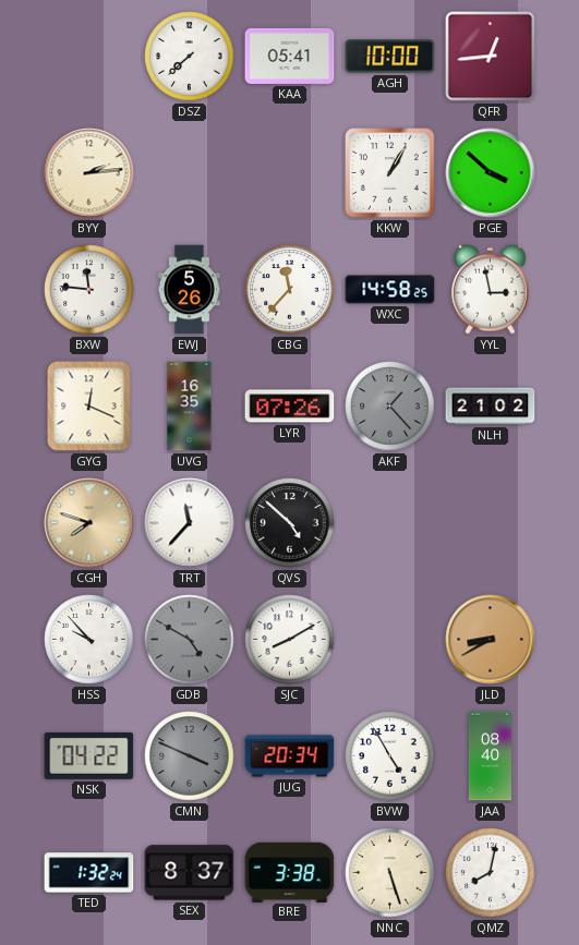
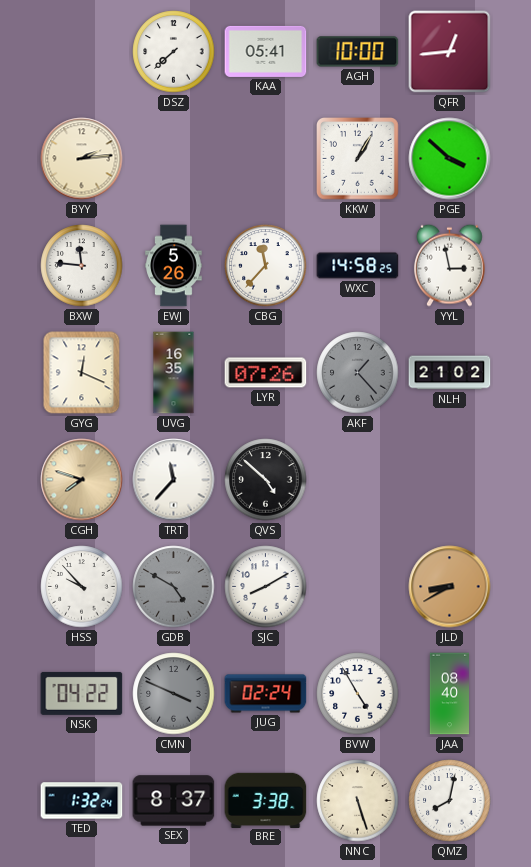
JUG: 20:34 -> 02:24
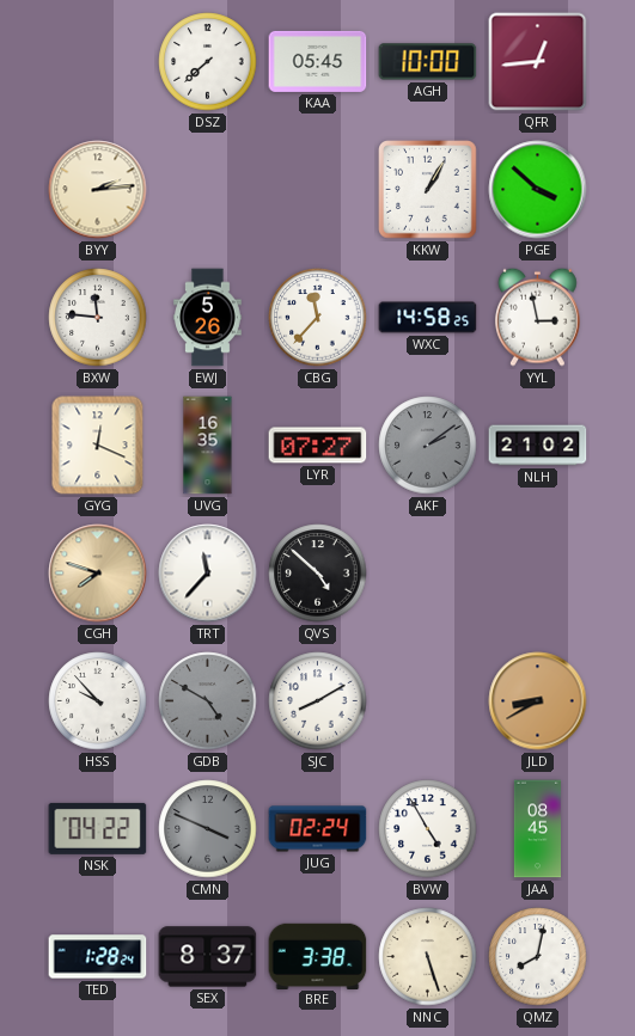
KAA: 05:41 -> 05:45
LYR: 07:26 -> 07:27
AKF: 1:23 -> 2:09
JAA: 08:40 -> 08:45
TED: 1:32 -> 1:28
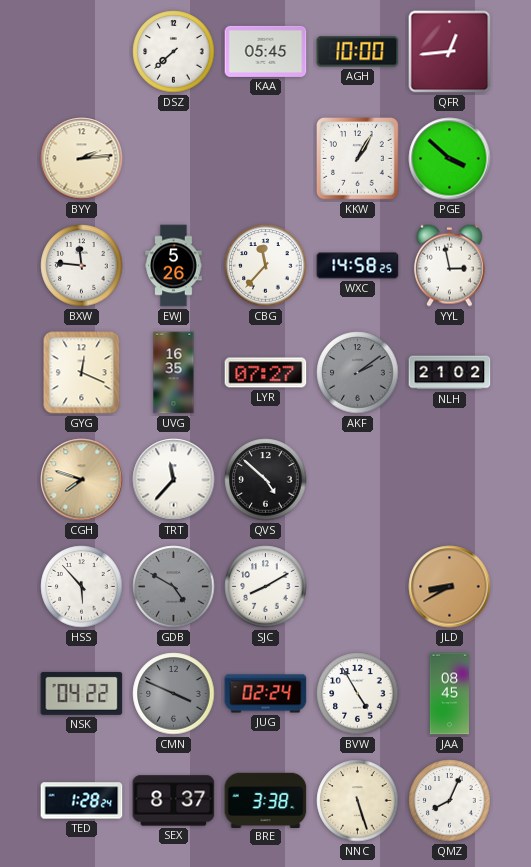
HSS: 9:53 -> 5:53
QMZ: 8:02 -> 8:04
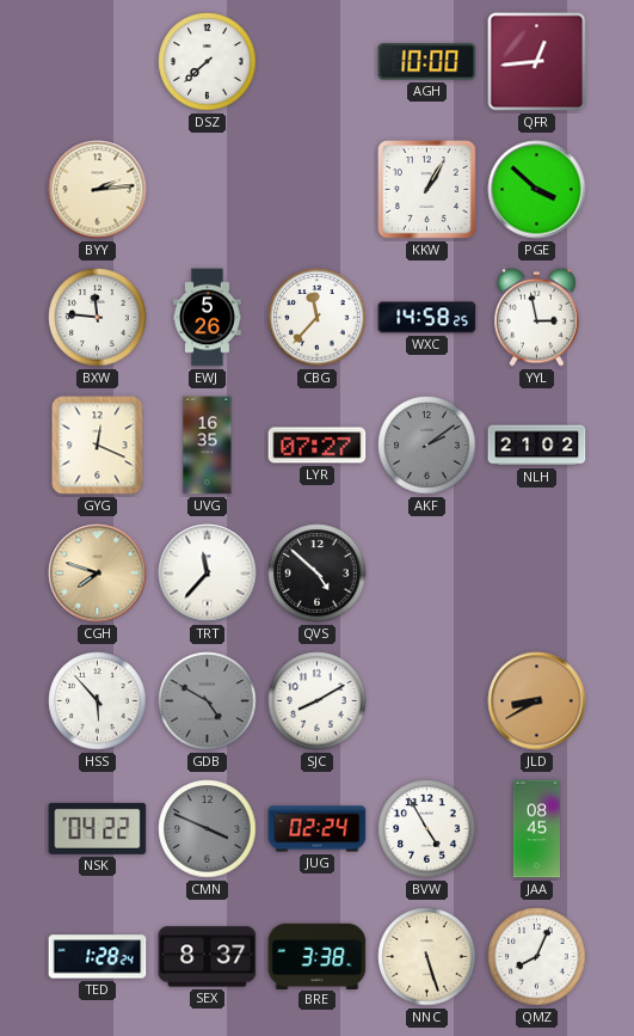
KAA: 05:45 -> none
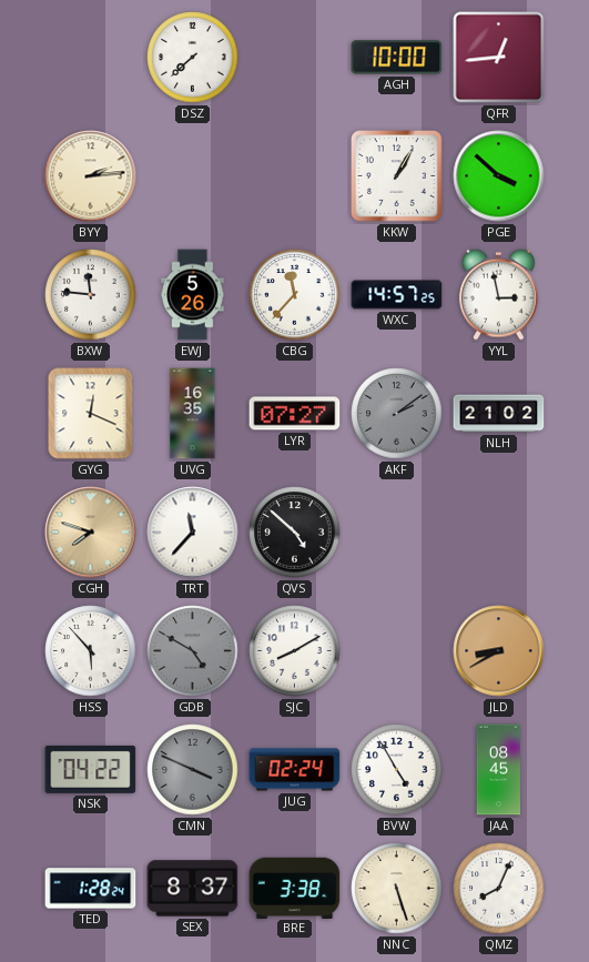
WXC: 14:58 -> 14:57
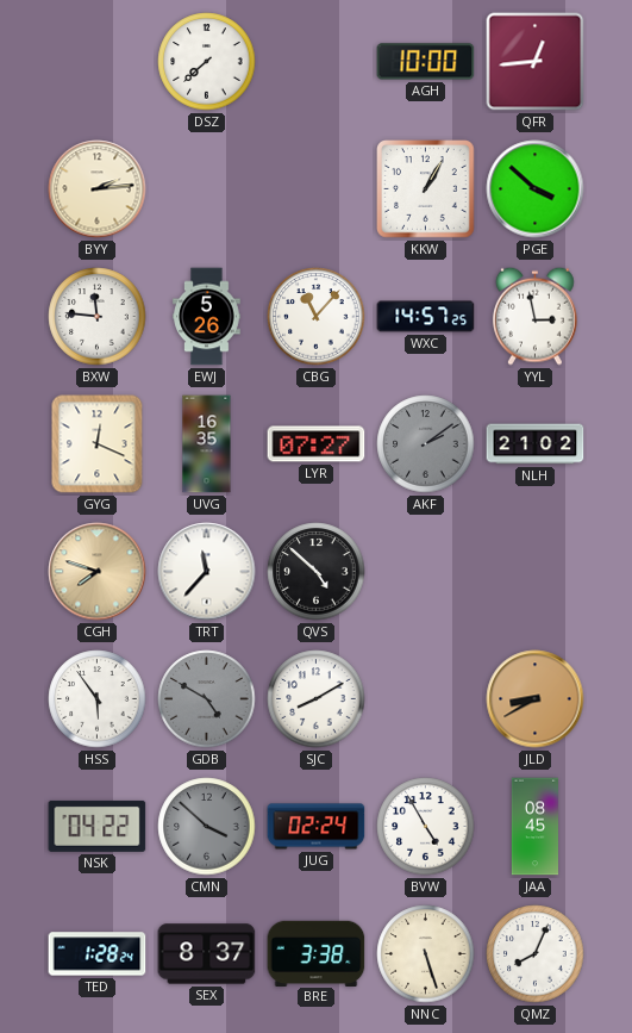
CBG: 11:37 -> 11:07
HSS: 5:53 -> 5:54
CMN: 3:49 -> 3:52
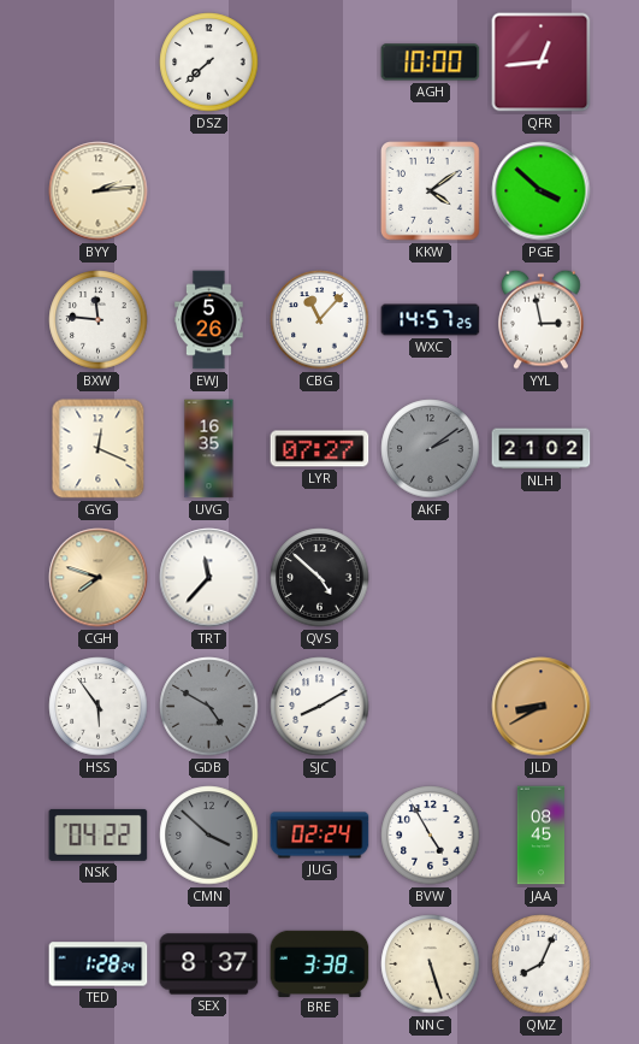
KKW: 1:05 -> 4:09
